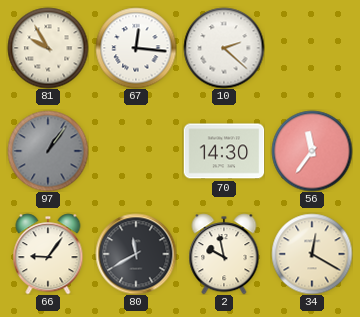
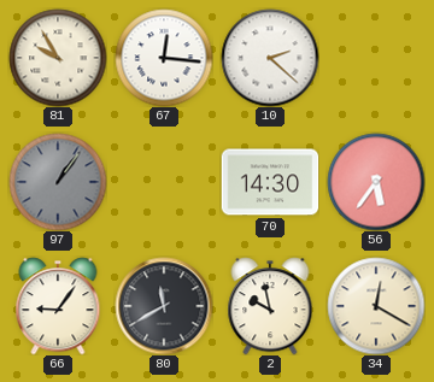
56: 11:36 -> 5:36
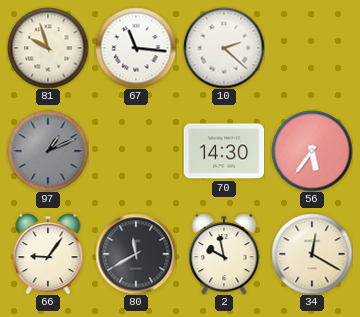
81: 9:55 -> 9:57
67: 12:16 -> 11:16
97: 1:06 -> 1:11
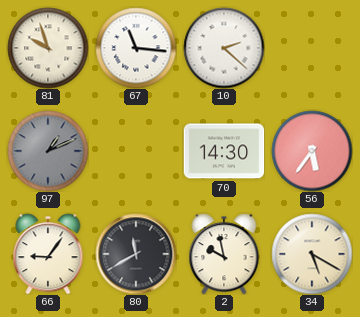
34: 12:20 -> 5:20
